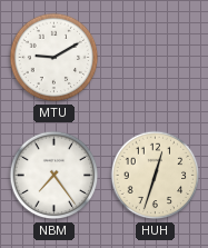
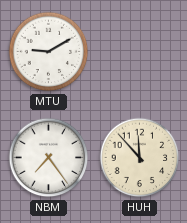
HUH: 12:33 -> 11:53
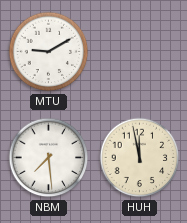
NBM: 7:24 -> 7:29
HUH: 11:53 -> 11:58
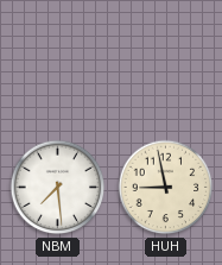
MTU: 9:10 -> none
HUH: 11:58 -> 8:58
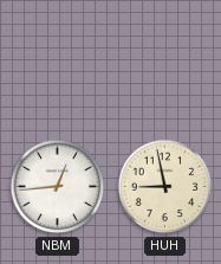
NBM: 7:29 -> 12:44
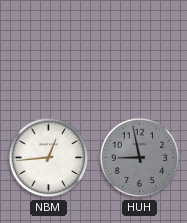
HUH dial: cream -> grey
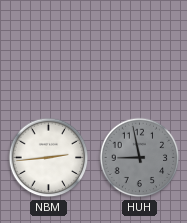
NBM: 12:44 -> 2:44
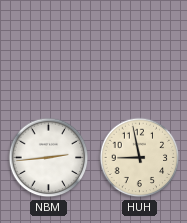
HUH dial: grey -> cream
